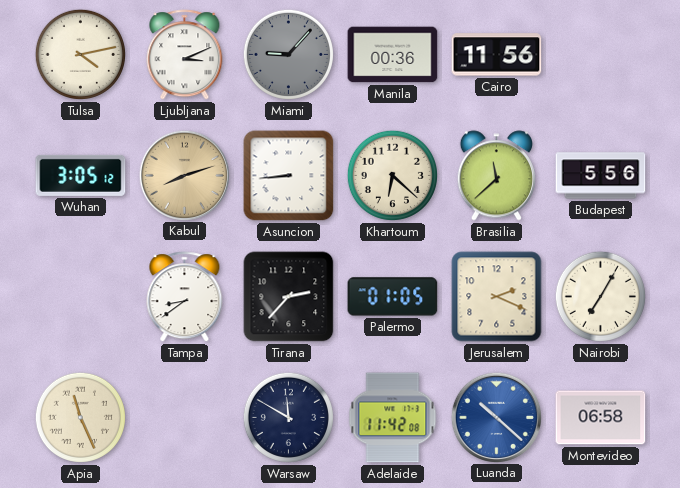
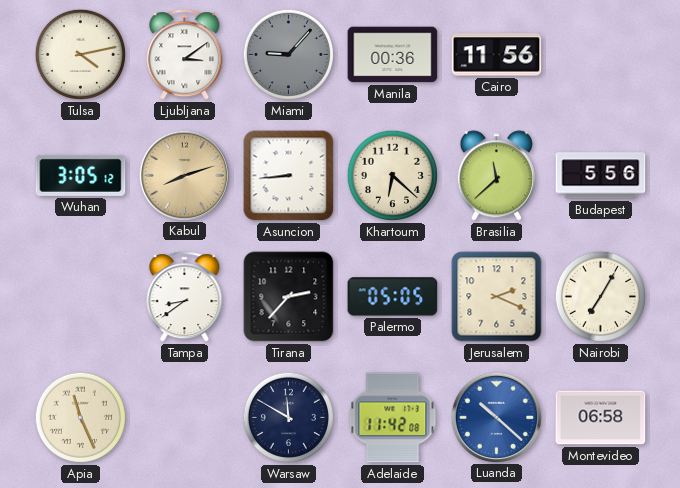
Ljubljana: 3:11 -> 3:09
Palermo: 01:05 -> 05:05
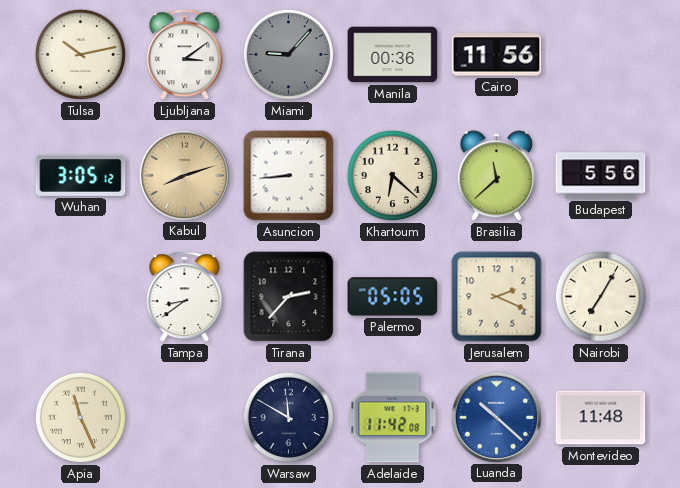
Tulsa: 4:13 -> 10:13
Montevideo: 06:58 -> 11:48
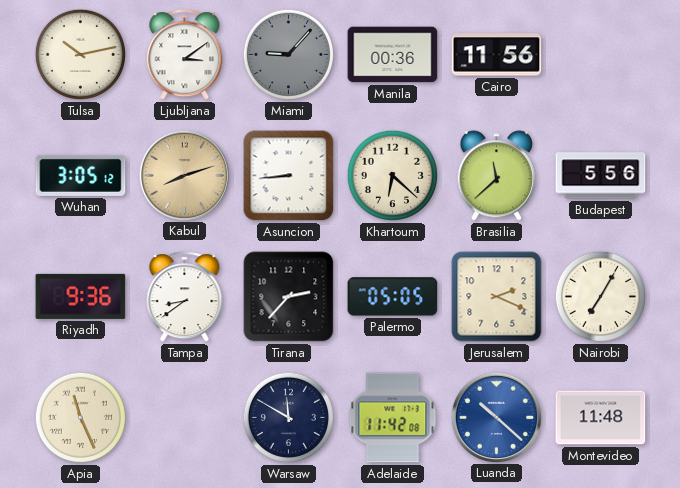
Riyadh: none -> 9:36
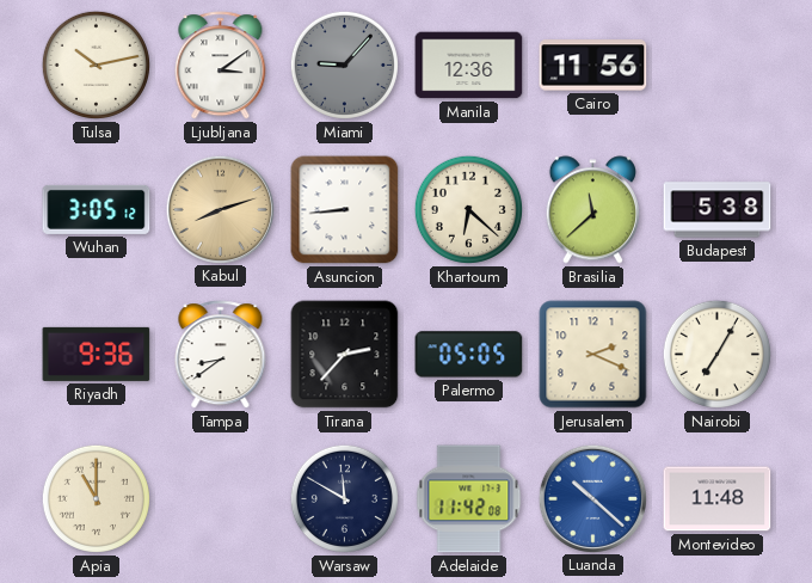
Manila: 00:36 -> 12:36
Budapest: 5:56 -> 5:38
Apia: 11:26 -> 11:00
